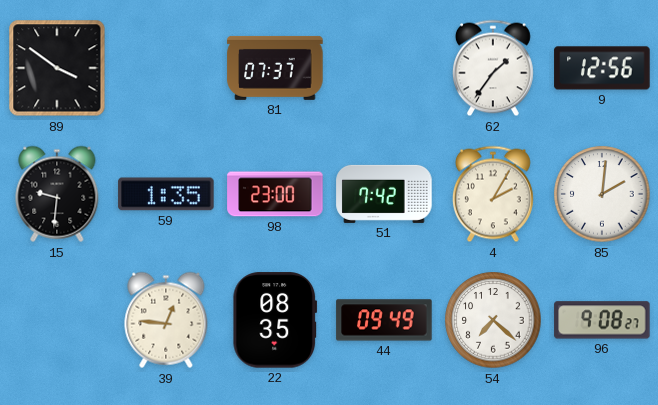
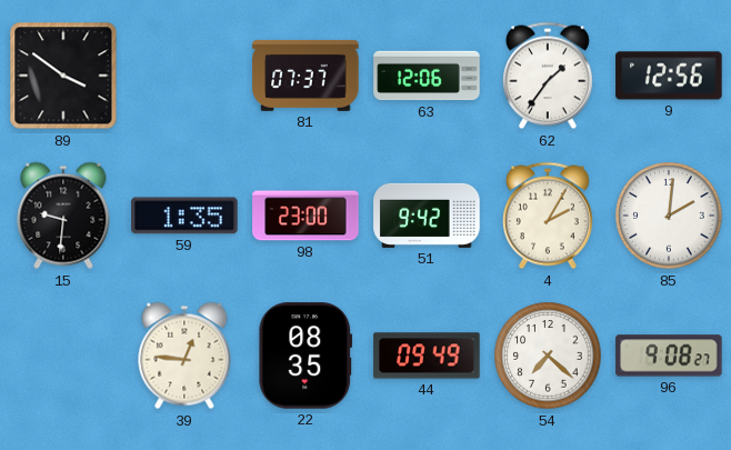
63: none -> 12:06
51: 7:42 -> 9:42
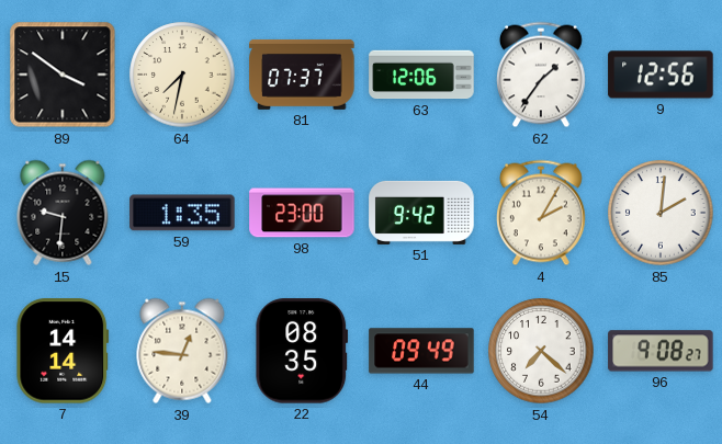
64: none -> 7:32
7: none -> 14:14
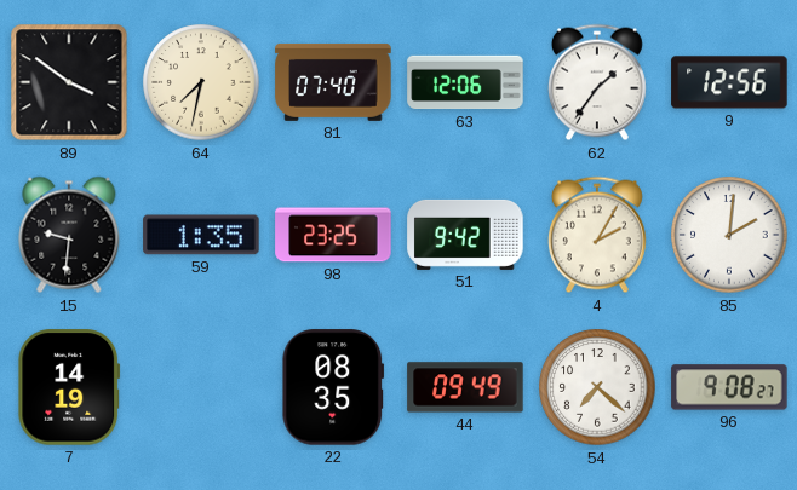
81: 07:37 -> 07:40
98: 23:00 -> 23:25
7: 14:14 -> 14:19
39: 12:46 -> none
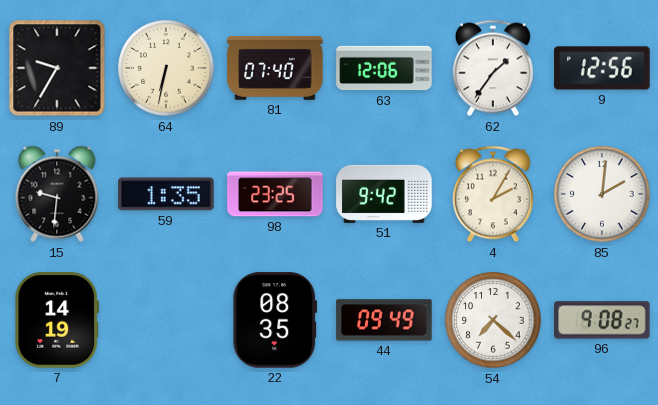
89: 3:51 -> 9:35
64: 7:32 -> 6:32
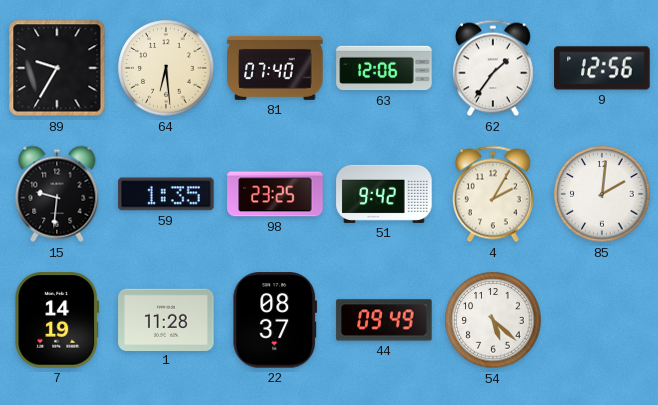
64: 6:32 -> 6:29
1: none -> 11:28
22: 08:35 -> 08:37
54: 7:22 -> 5:22
96: 9:08 -> none
